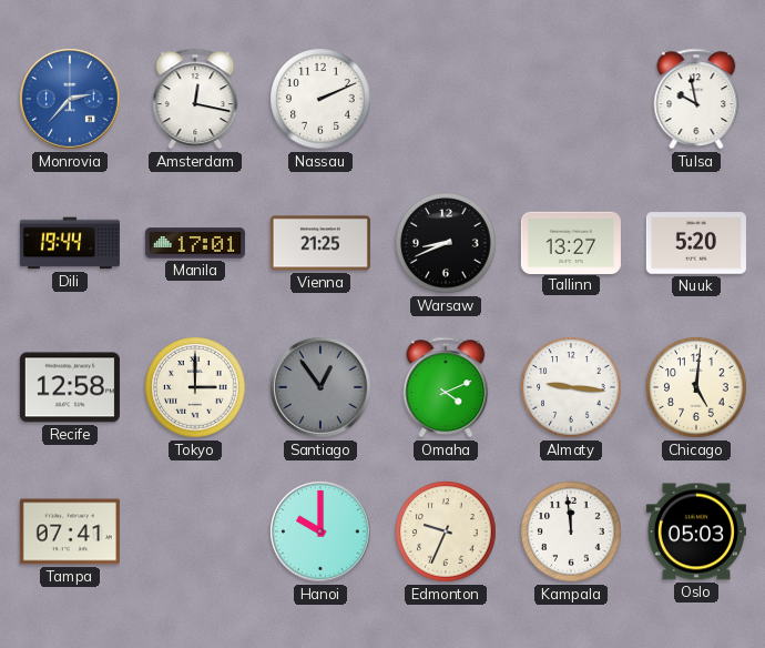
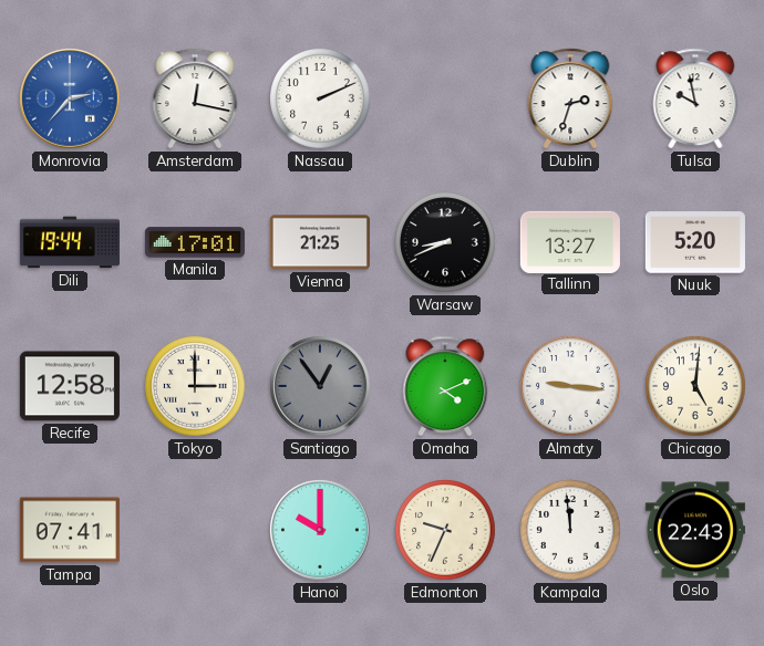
Dublin: none -> 2:33
Oslo: 05:03 -> 22:43
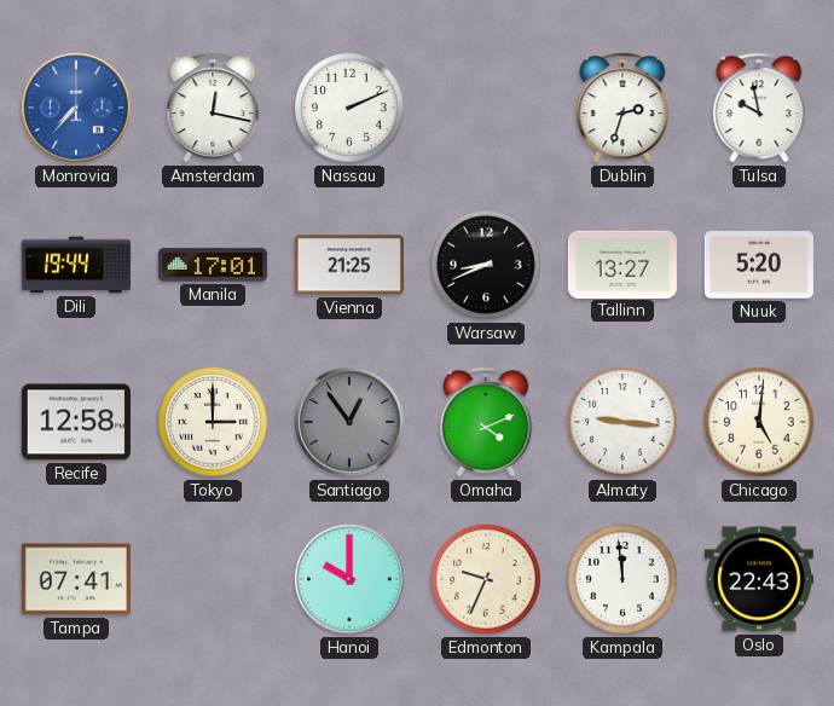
Monrovia: 2:37 -> 7:37
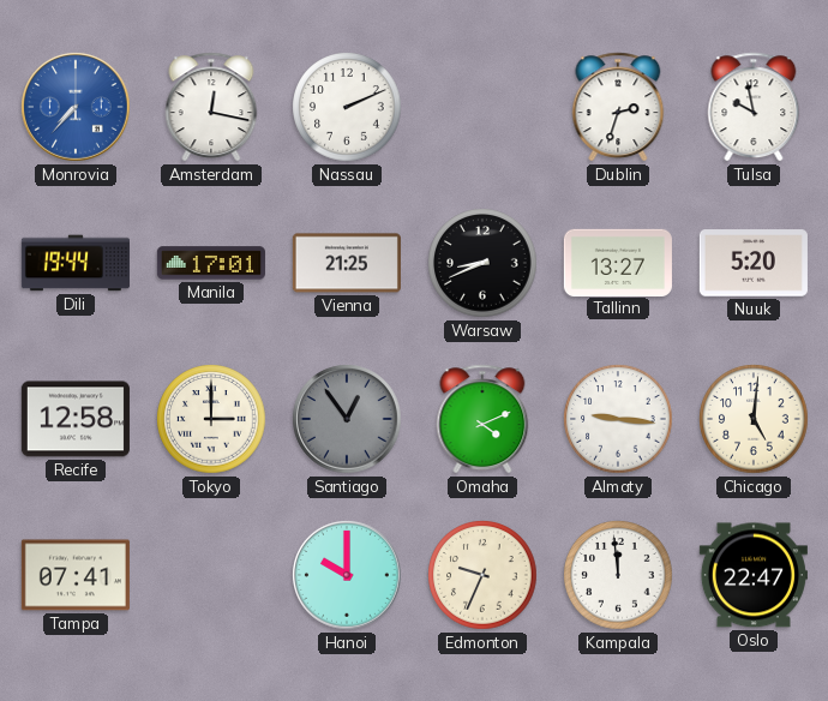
Oslo: 22:43 -> 22:47
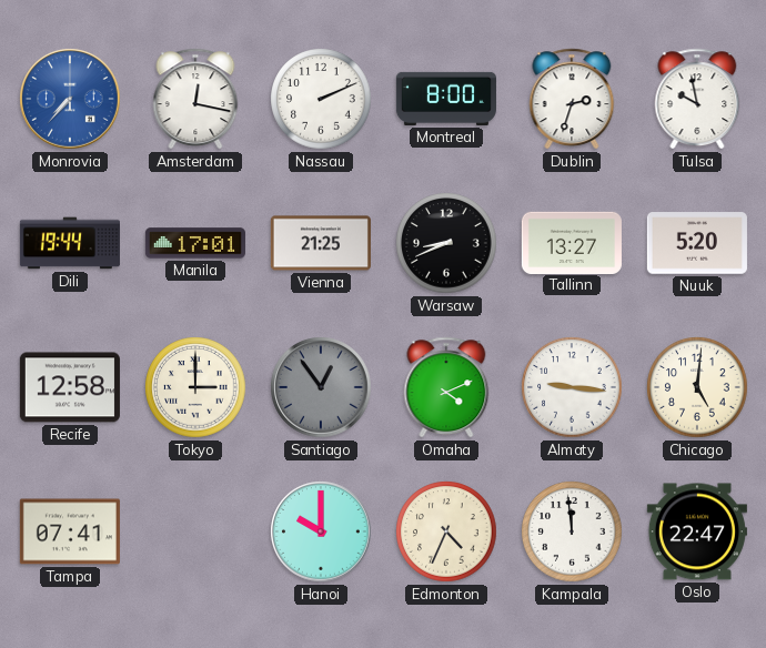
Montreal: none -> 8:00
Edmonton: 9:34 -> 4:34
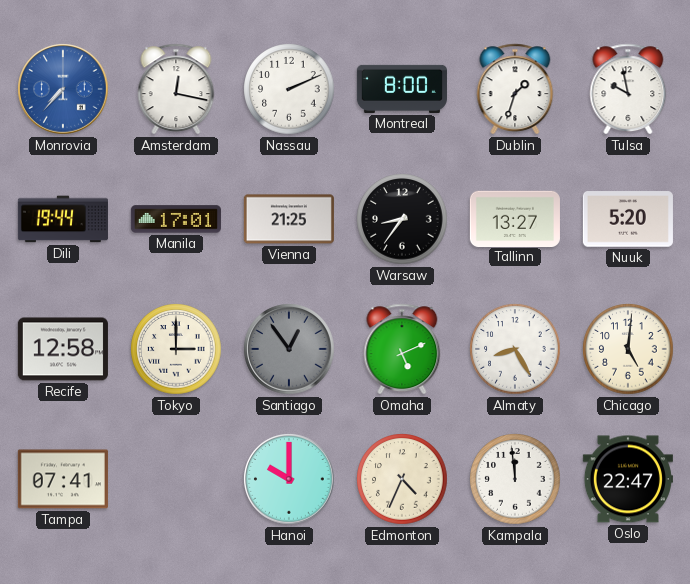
Dublin: 2:33 -> 1:33
Warsaw: 8:41 -> 8:36
Omaha: 4:11 -> 5:11
Almaty: 9:16 -> 8:25
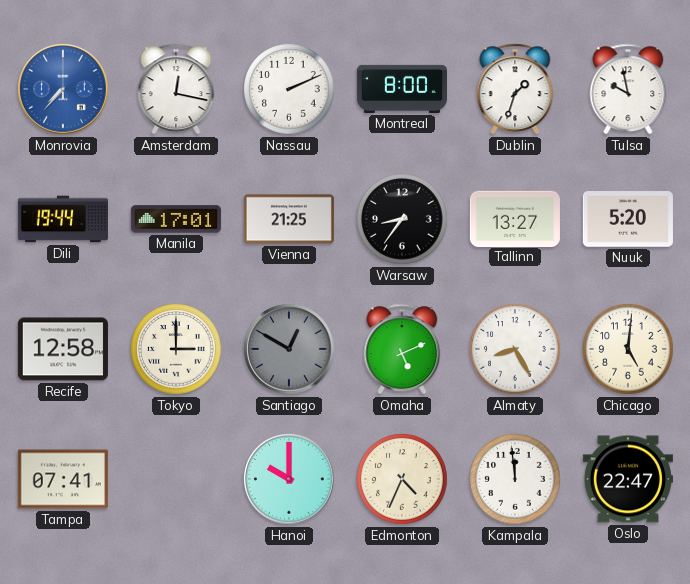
Santiago: 12:54 -> 12:50
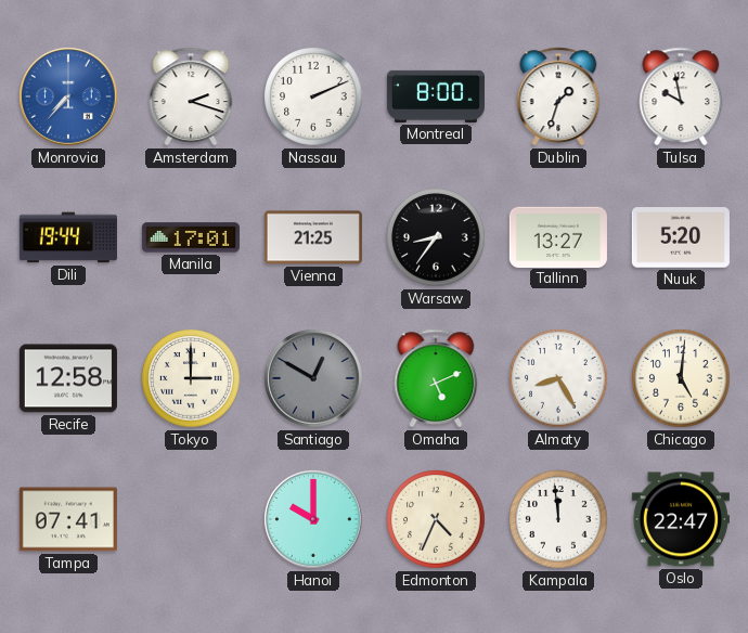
Amsterdam: 12:17 -> 2:18
